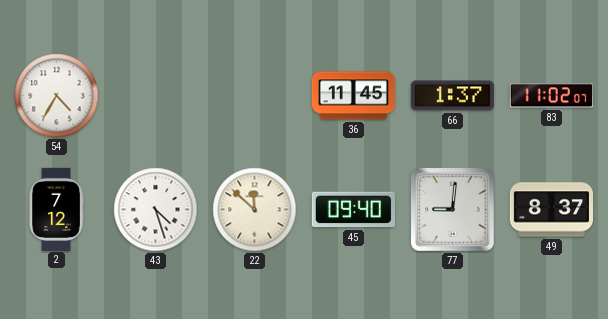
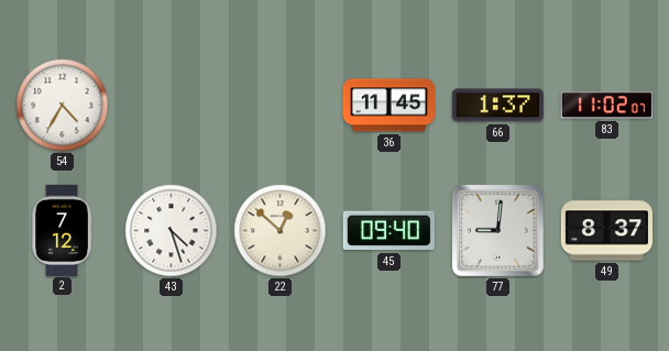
22: 11:52 -> 12:52
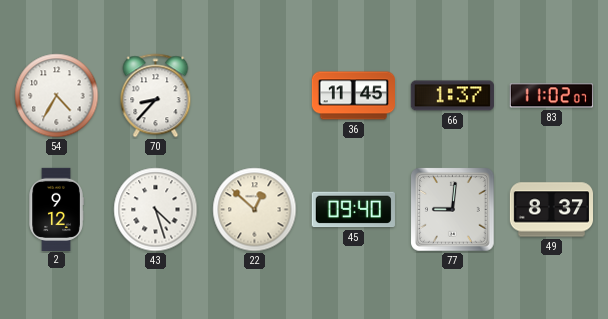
70: none -> 8:37
2: 7:12 -> 9:12
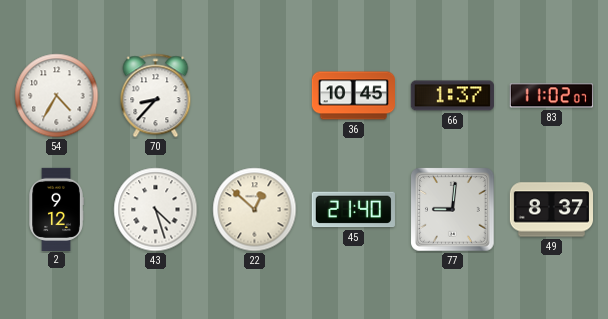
36: 11:45 -> 10:45
45: 09:40 -> 21:40
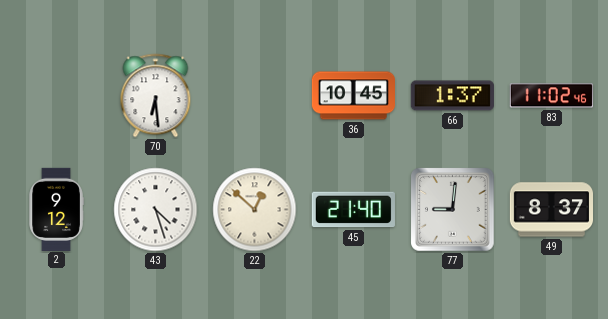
54: 4:35 -> none
70: 8:37 -> 6:29
83: 11:02:07 -> 11:02:46
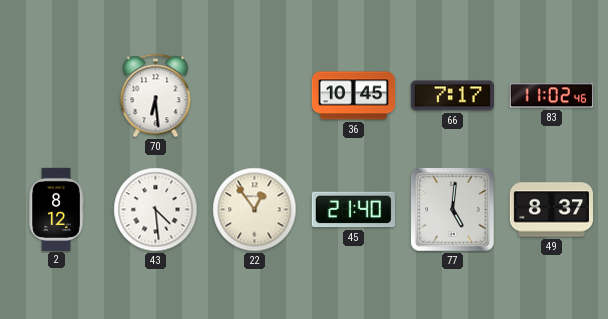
66: 1:37 -> 7:17
2: 9:12 -> 8:12
43: 4:27 -> 4:29
22: 12:52 -> 12:54
77: 9:01 -> 5:01
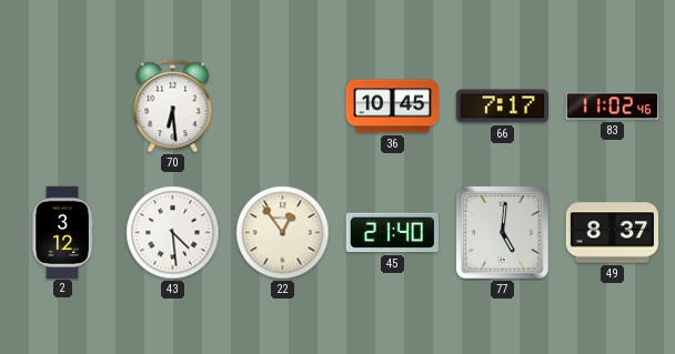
2: 8:12 -> 3:12
